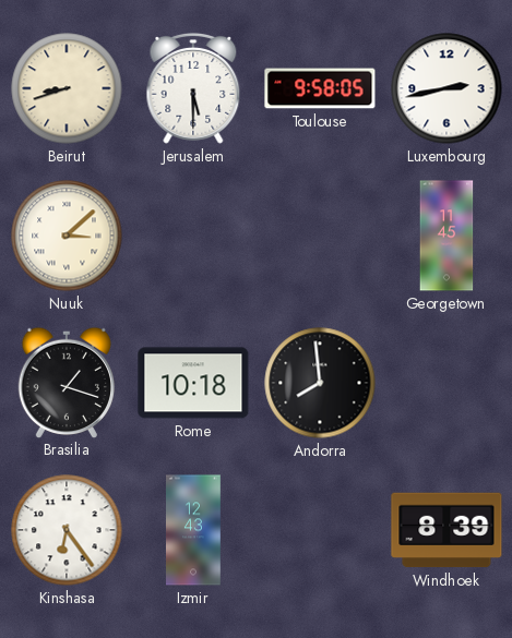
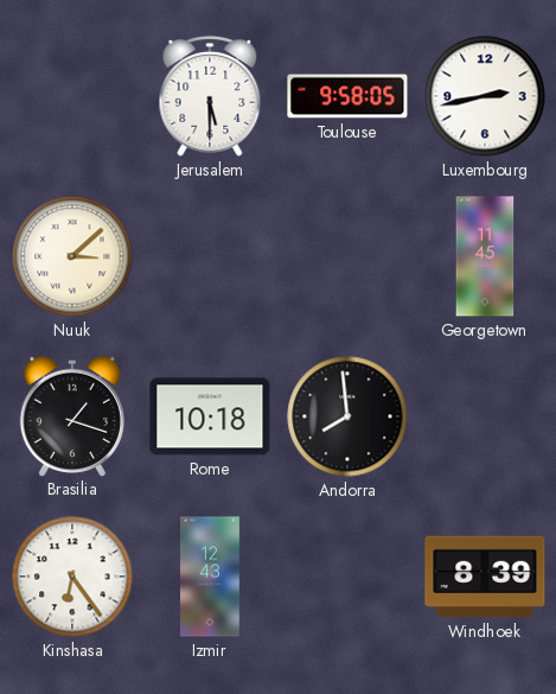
Beirut: 8:42 -> none
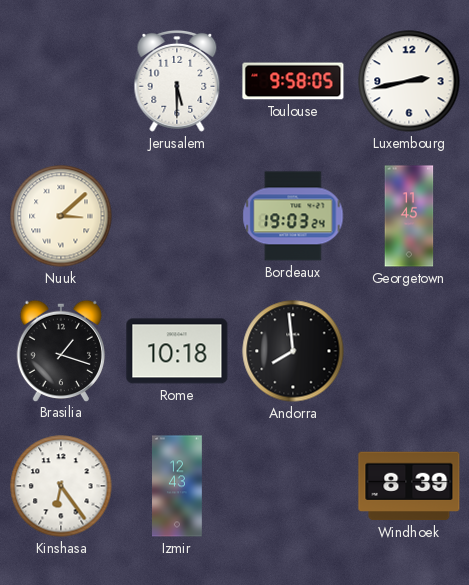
Bordeaux: none -> 19:03
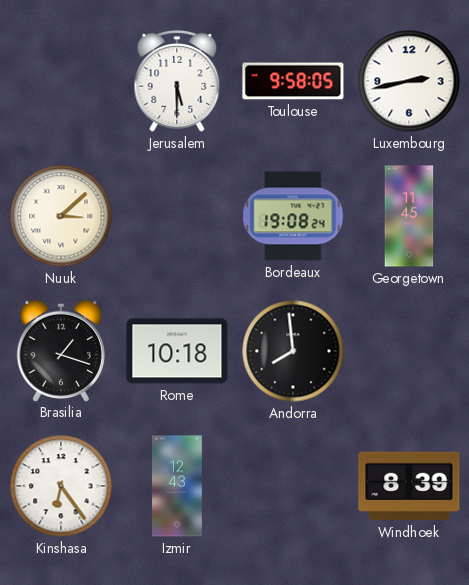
Bordeaux: 19:03 -> 19:08
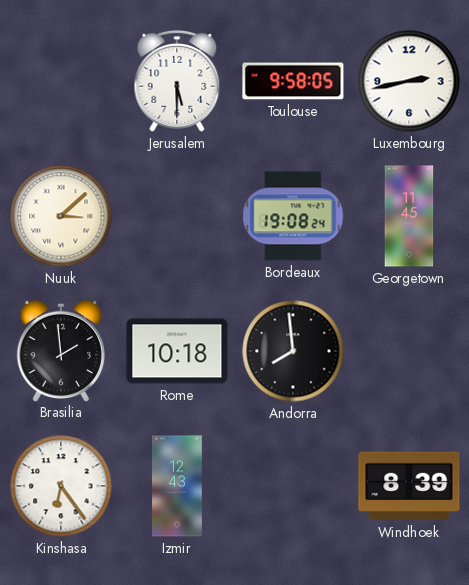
Brasilia: 1:18 -> 1:59
